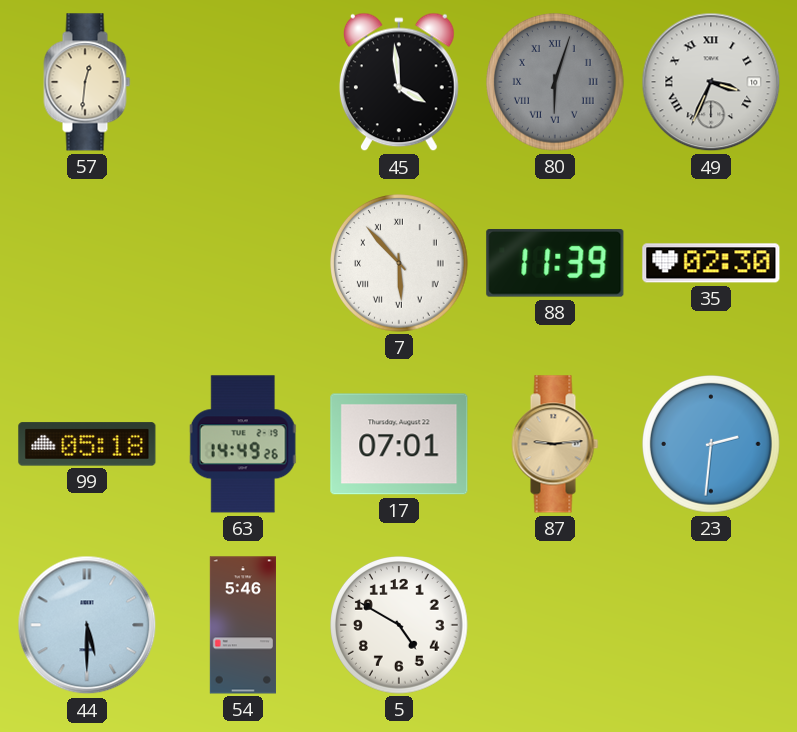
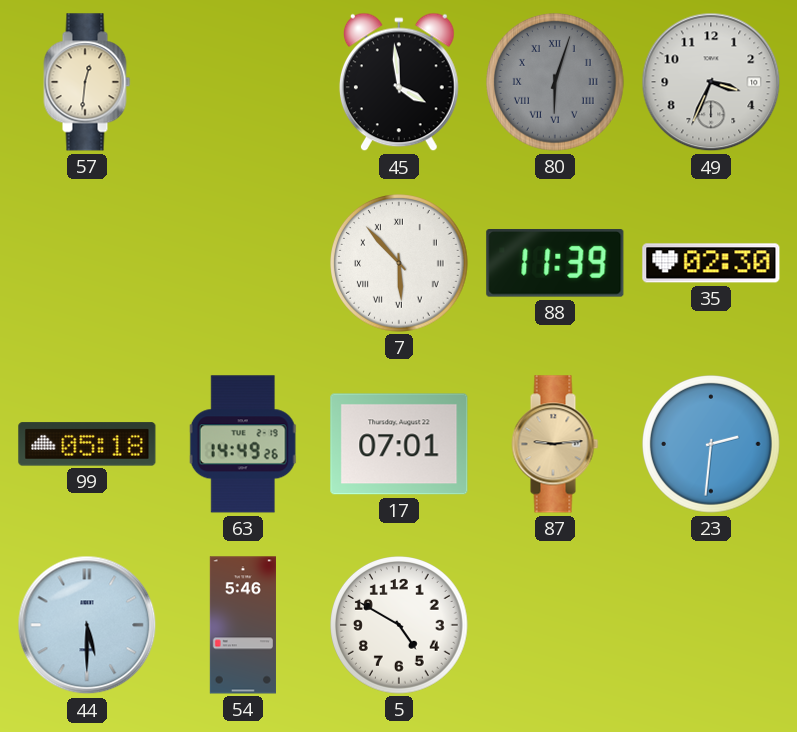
49 numerals: Roman -> Arabic
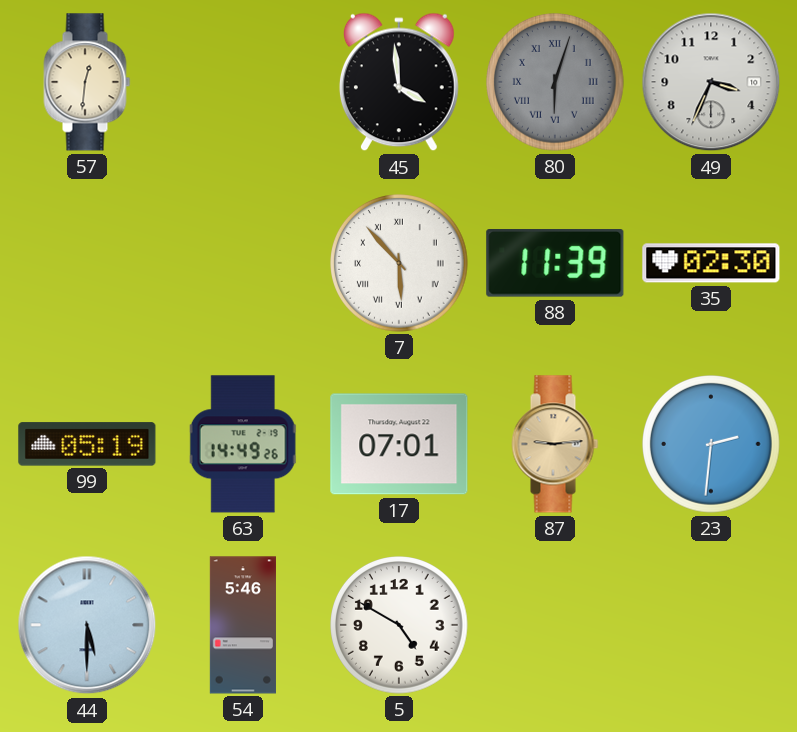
99: 05:18 -> 05:19
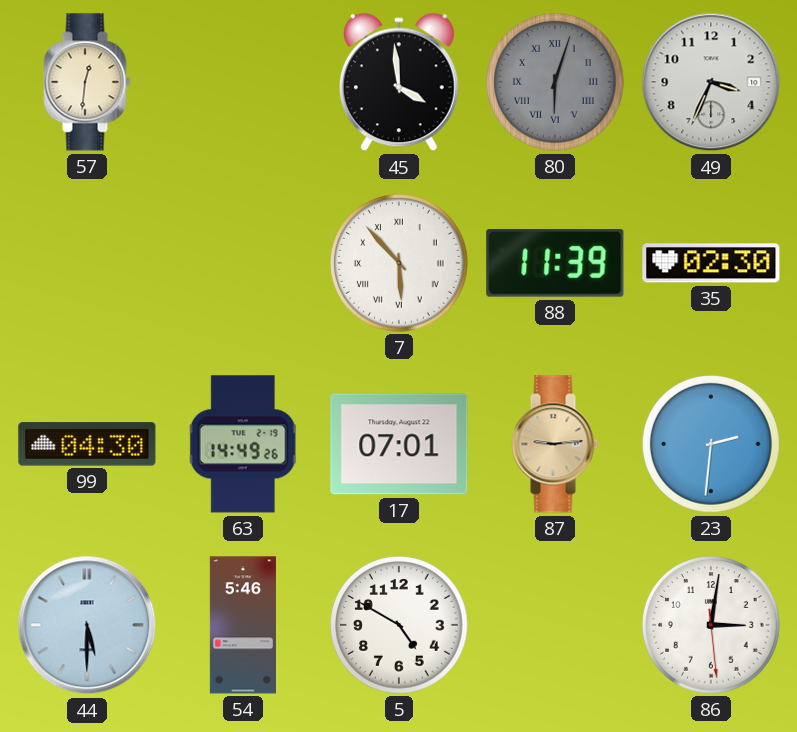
99: 05:19 -> 04:30
86: none -> 3:01
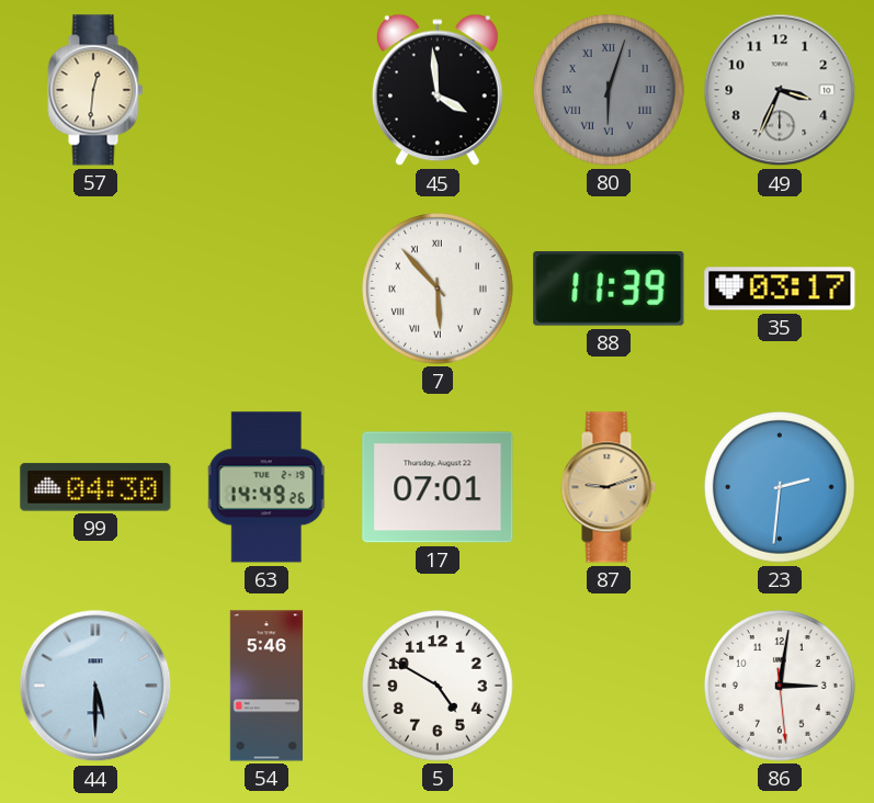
35: 02:30 -> 03:17
87: 9:14 -> 9:12
